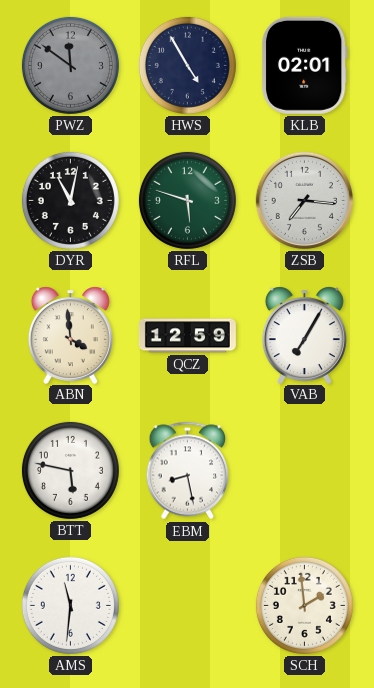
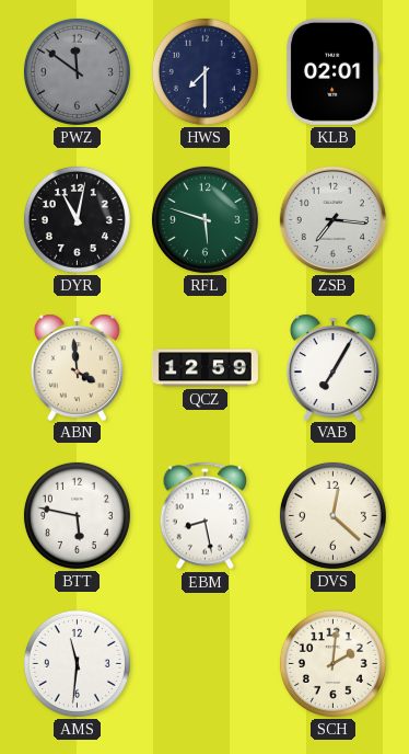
HWS: 4:55 -> 7:30
DVS: none -> 12:22
SCH: 1:59 -> 2:01
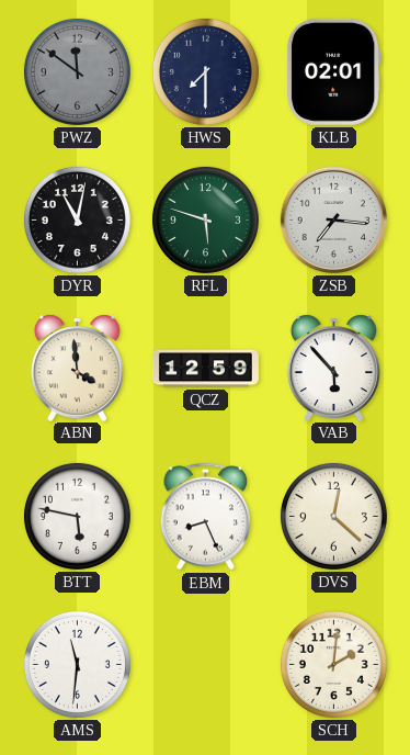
VAB: 7:05 -> 5:53
EBM: 8:28 -> 8:26
